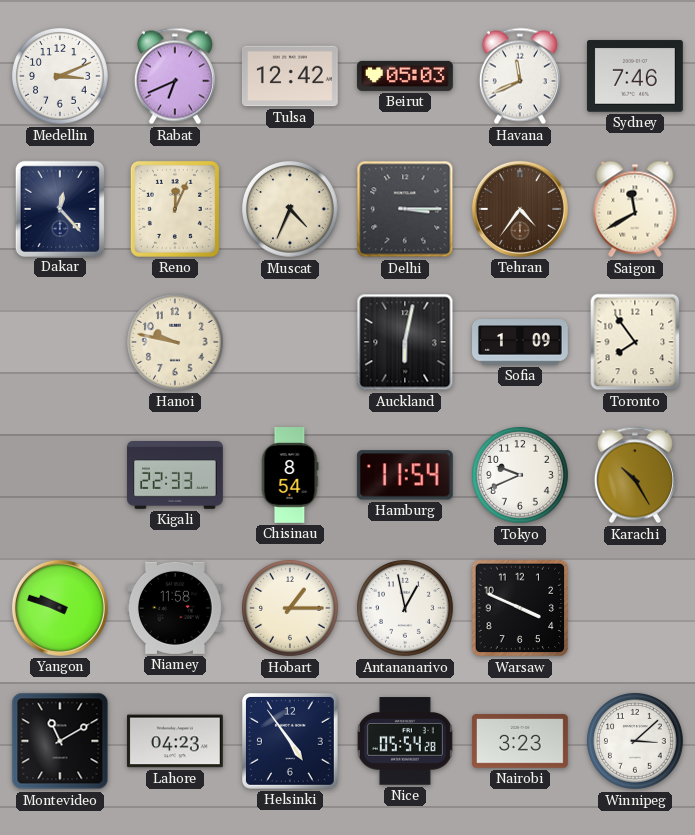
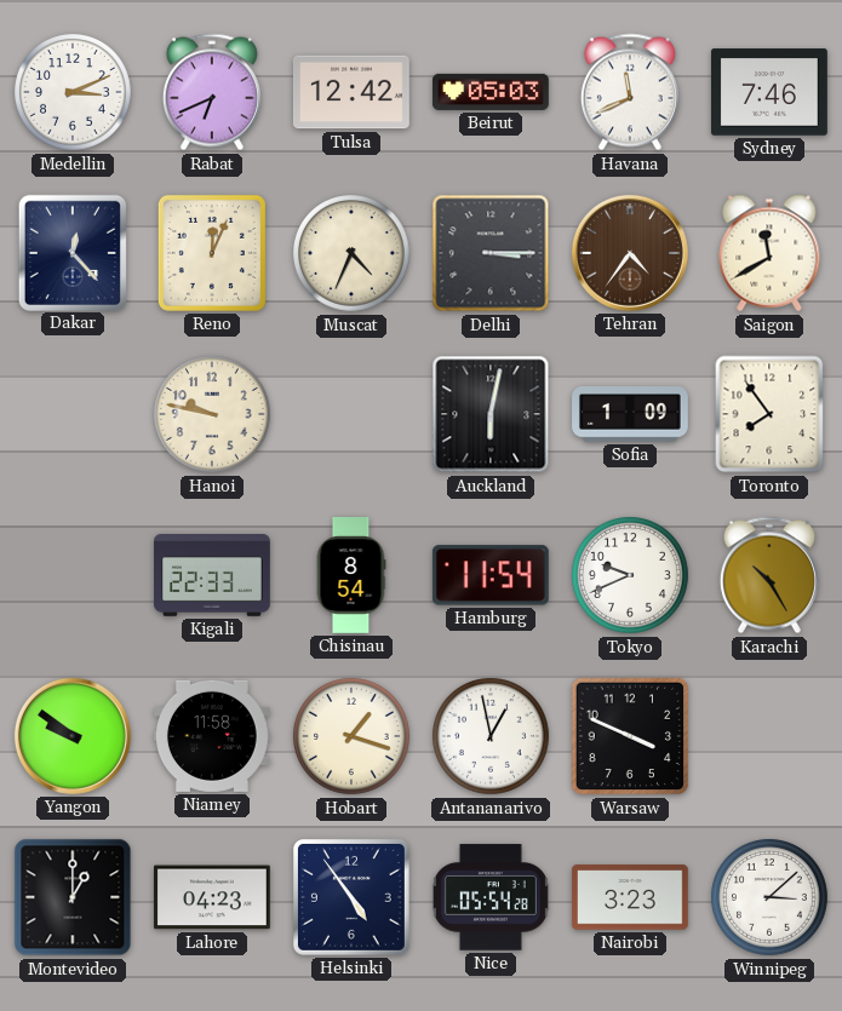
Yangon: 9:48 -> 9:51
Hobart: 1:15 -> 1:18
Montevideo: 11:10 -> 1:00
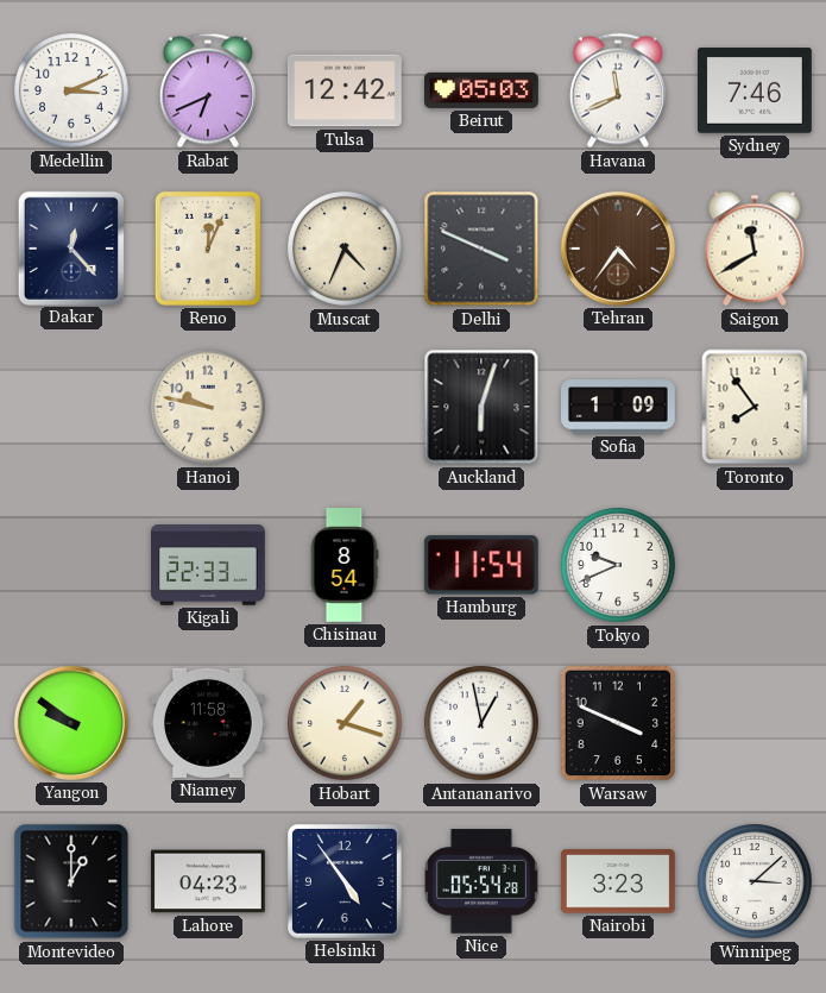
Delhi: 3:15 -> 3:49
Auckland: 6:02 -> 6:03
Karachi: 10:25 -> none
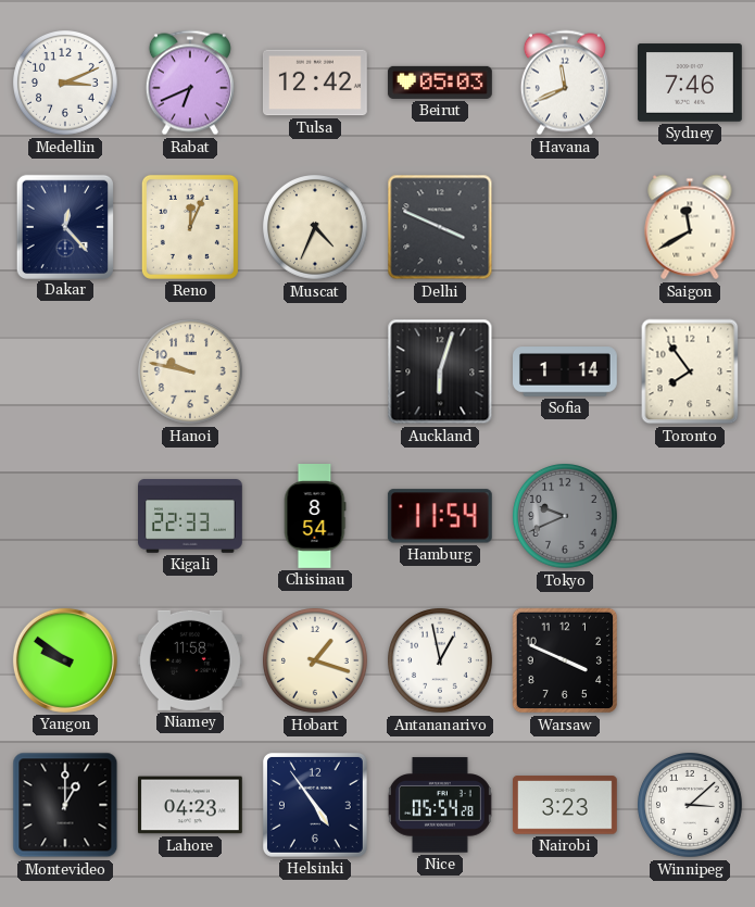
Tehran: 4:36 -> none
Sofia: 1:09 -> 1:14
Tokyo dial: white -> grey
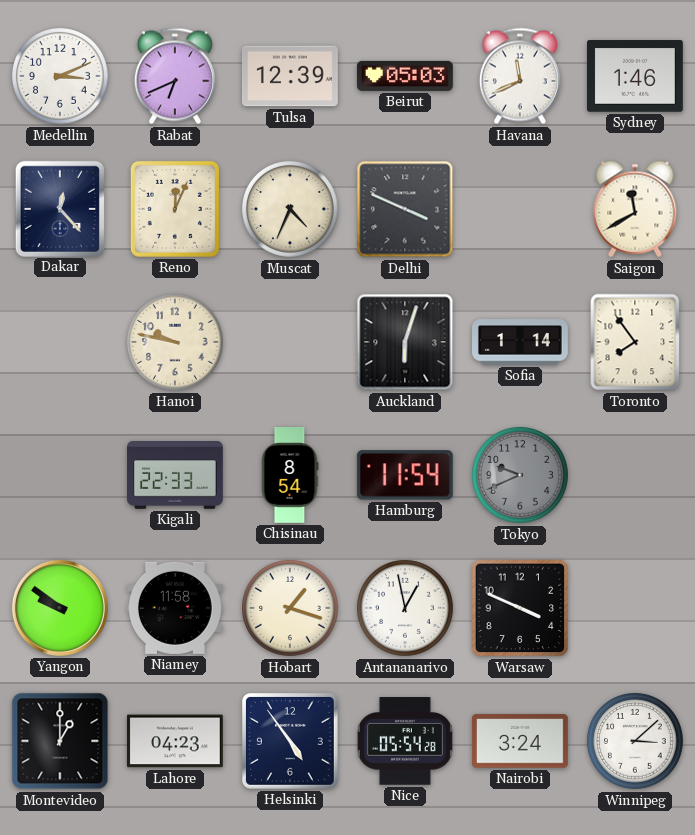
Tulsa: 12:42 -> 12:39
Sydney: 7:46 -> 1:46
Nairobi: 3:23 -> 3:24
